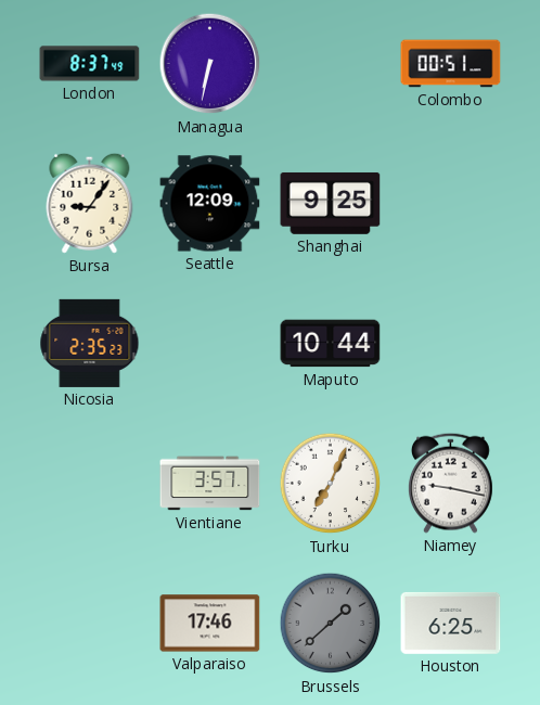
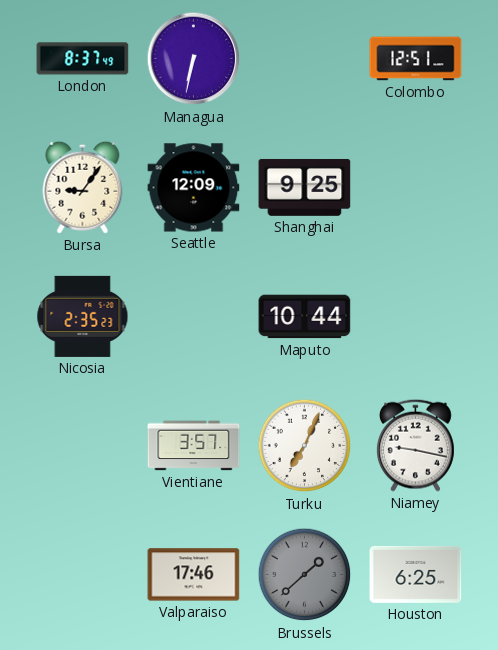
Colombo: 00:51 -> 12:51
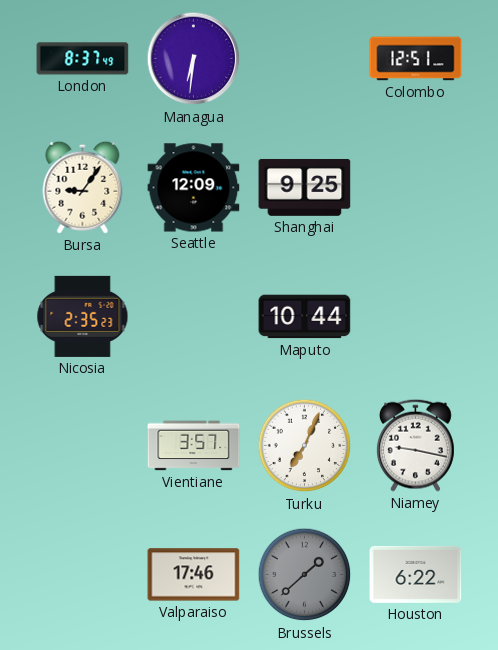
Managua: 6:32 -> 6:31
Houston: 6:25 -> 6:22
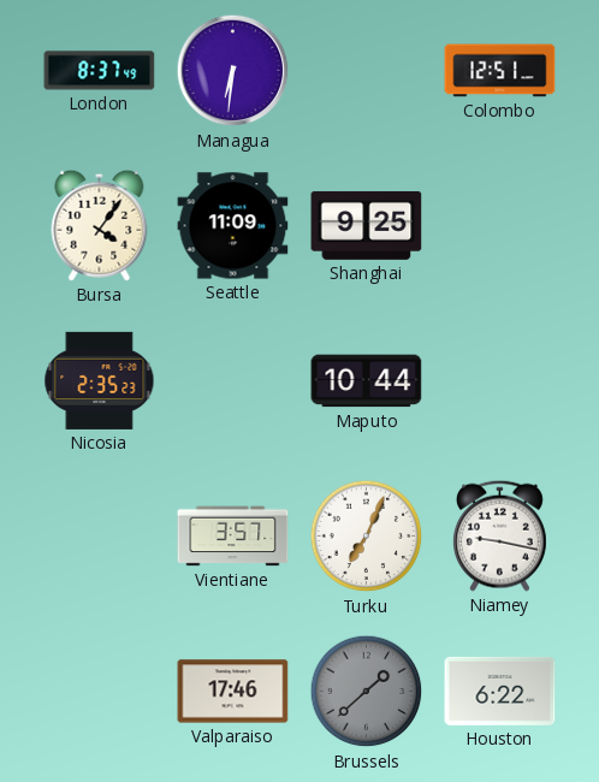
Bursa: 9:06 -> 4:06
Seattle: 12:09 -> 11:09
